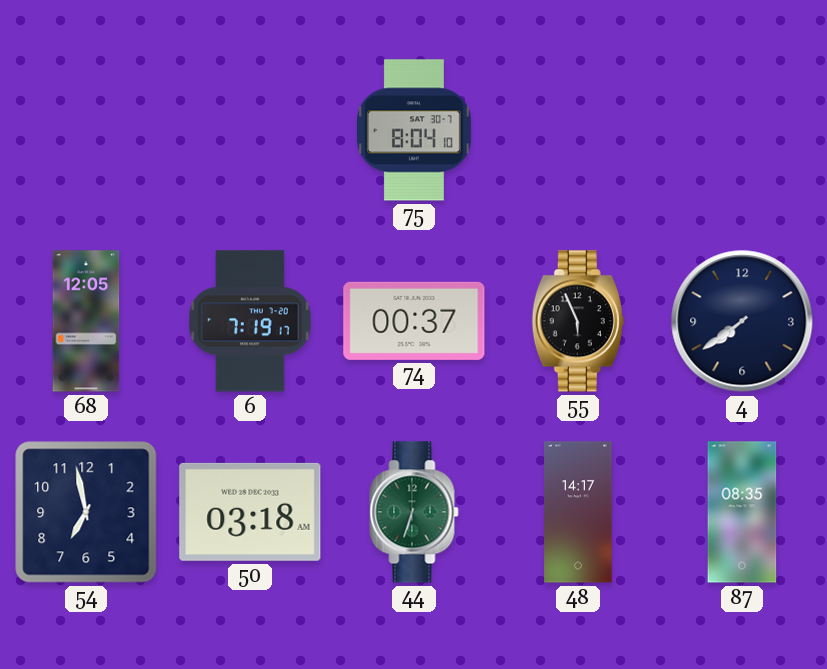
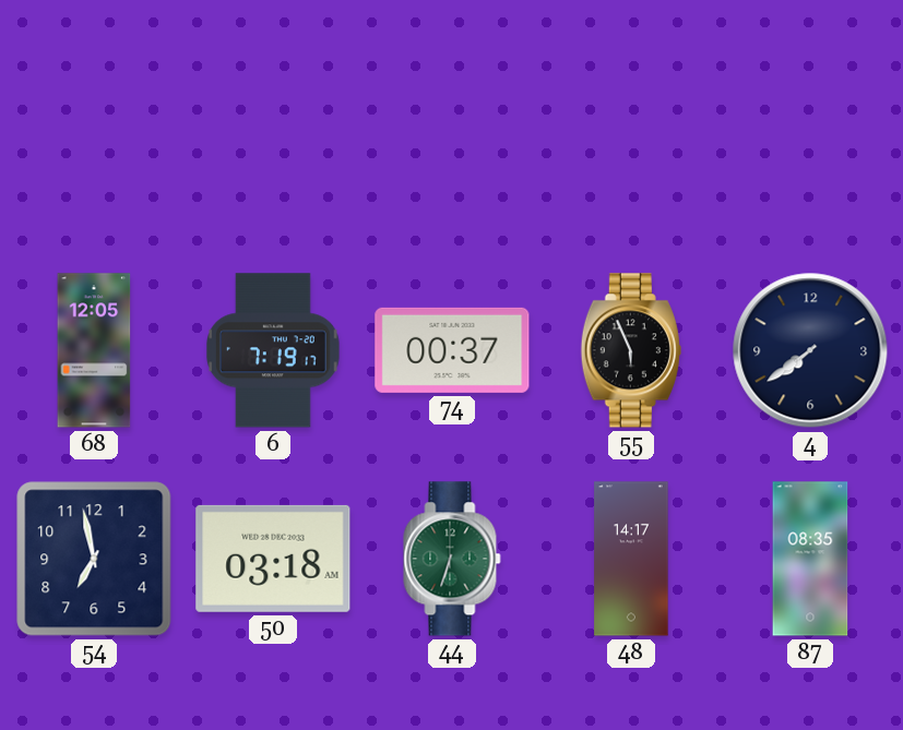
75: 8:04 -> none
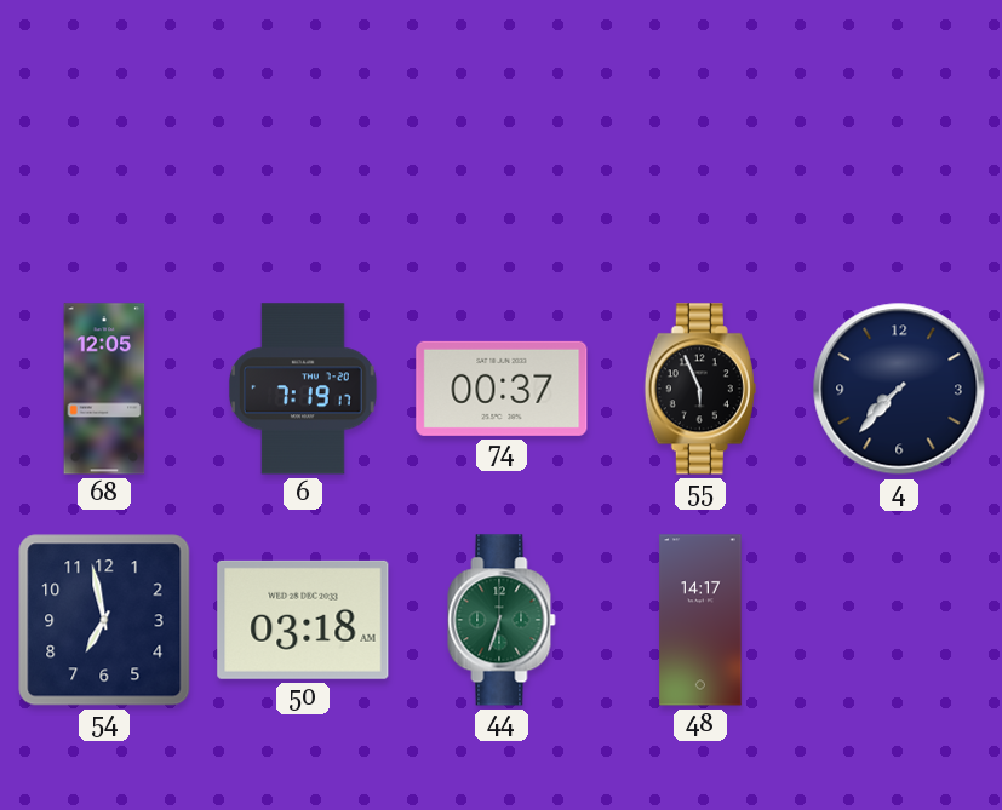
4: 7:39 -> 7:37
87: 08:35 -> none
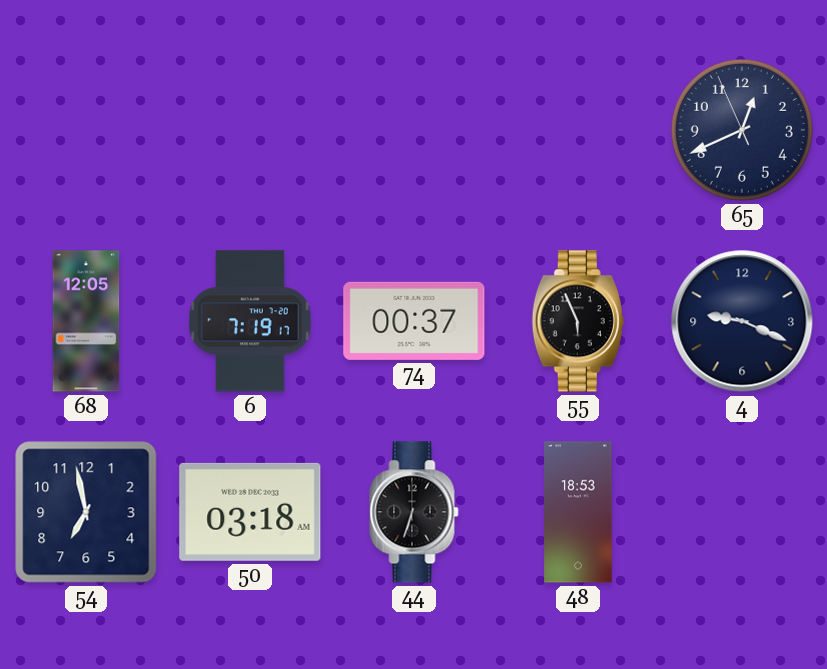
65: none -> 12:40
4: 7:37 -> 9:19
44 dial: green -> black
48: 14:17 -> 18:53
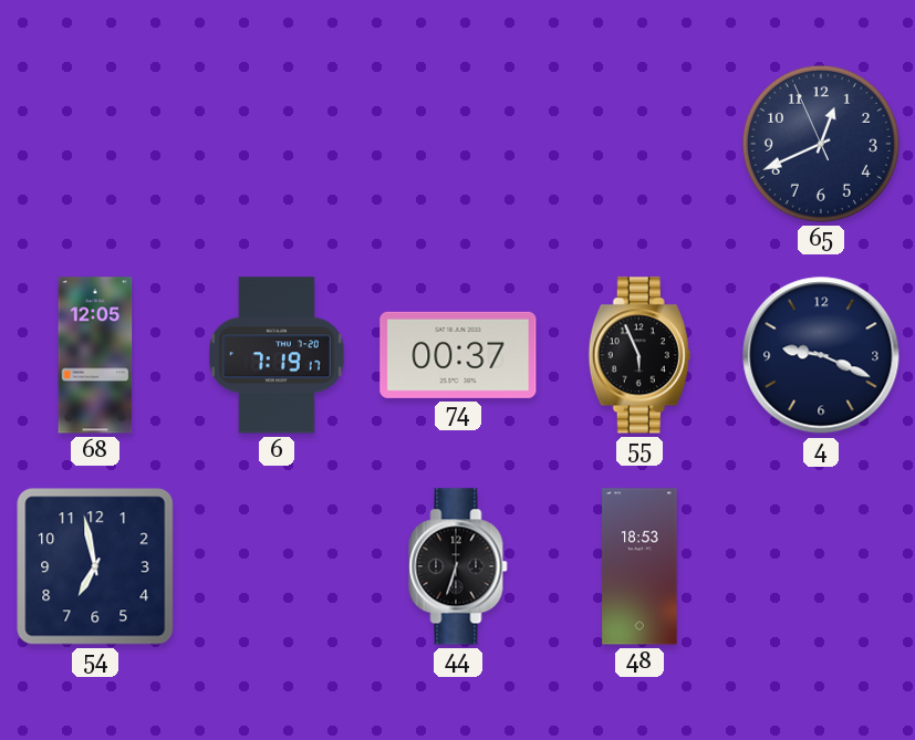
50: 03:18 -> none
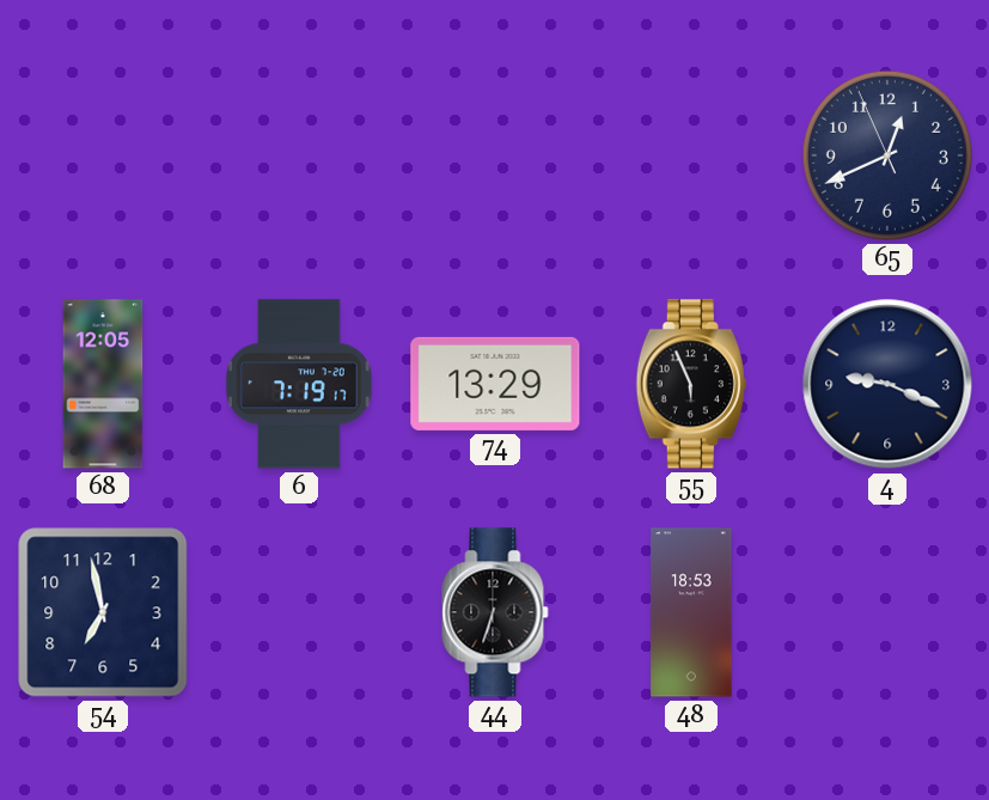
74: 00:37 -> 13:29
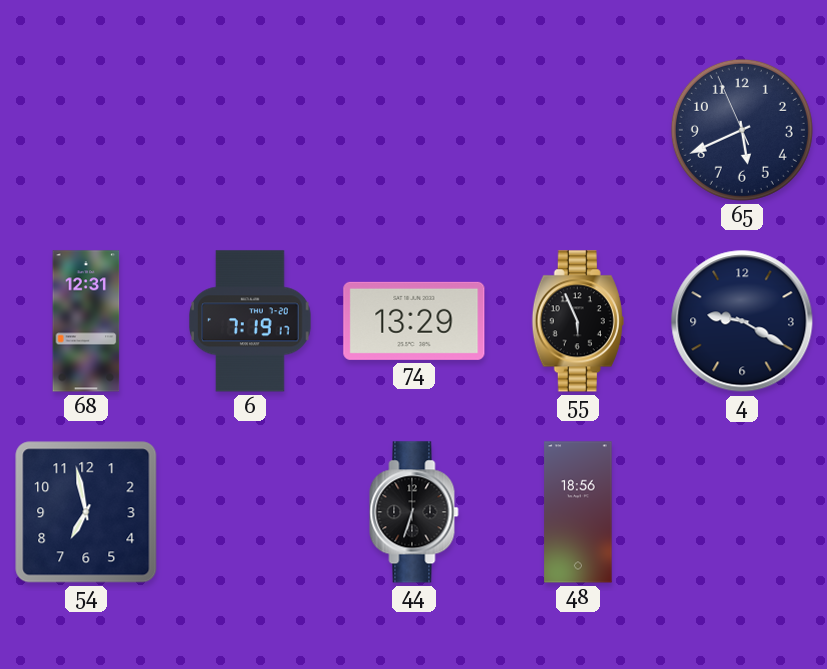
65: 12:40 -> 5:40
68: 12:05 -> 12:31
4: 9:19 -> 9:20
48: 18:53 -> 18:56
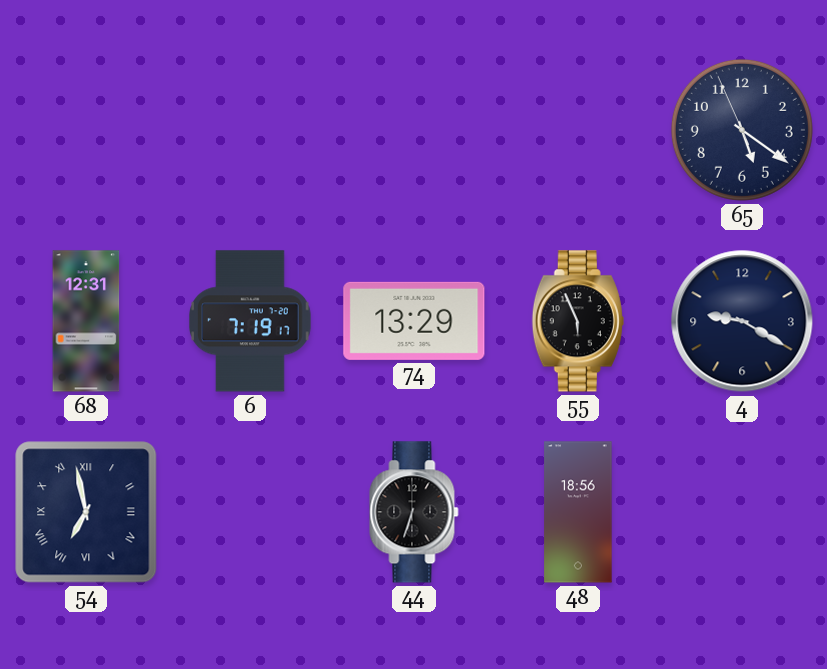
65: 5:40 -> 5:20
54 numerals: Arabic -> Roman
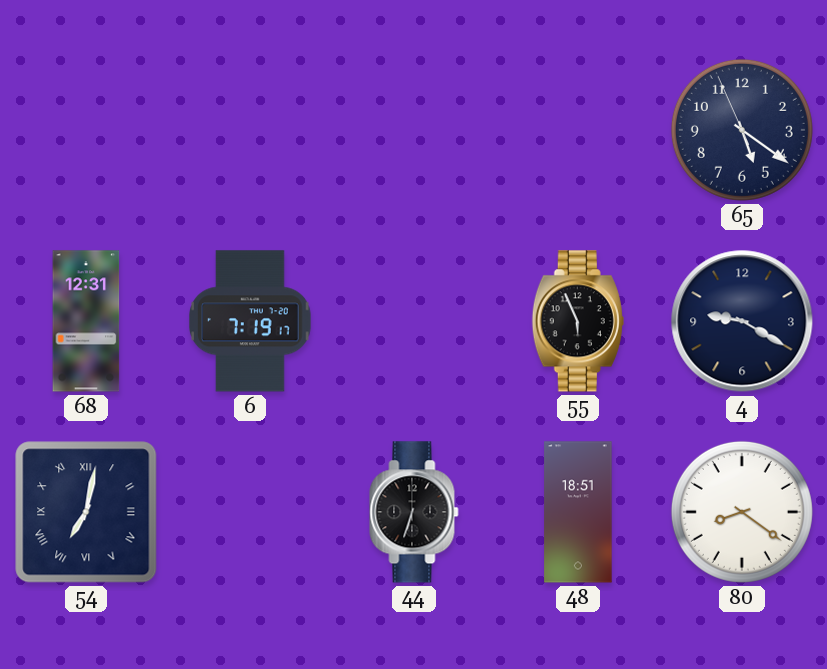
74: 13:29 -> none
54: 6:58 -> 7:02
48: 18:56 -> 18:51
80: none -> 8:21
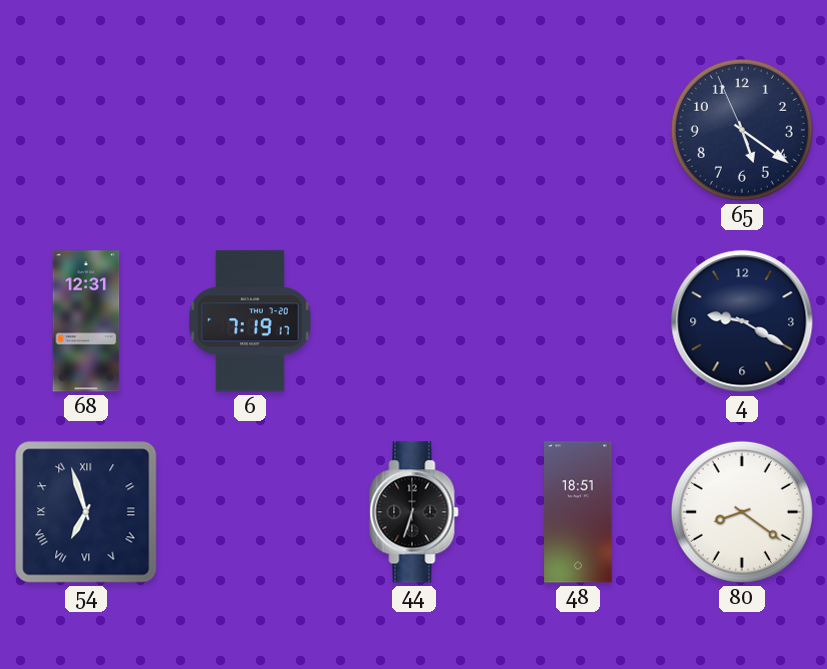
55: 5:56 -> none
54: 7:02 -> 6:57
